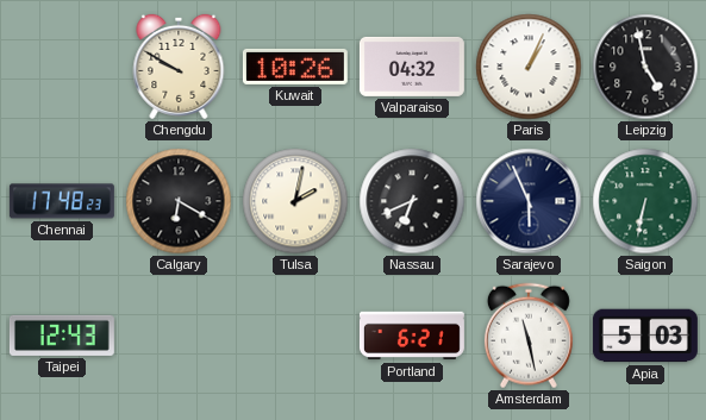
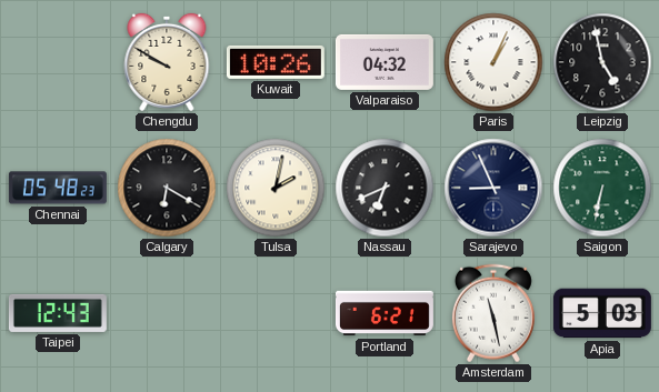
Chennai: 17:48 -> 05:48
Sarajevo: 5:56 -> 8:56
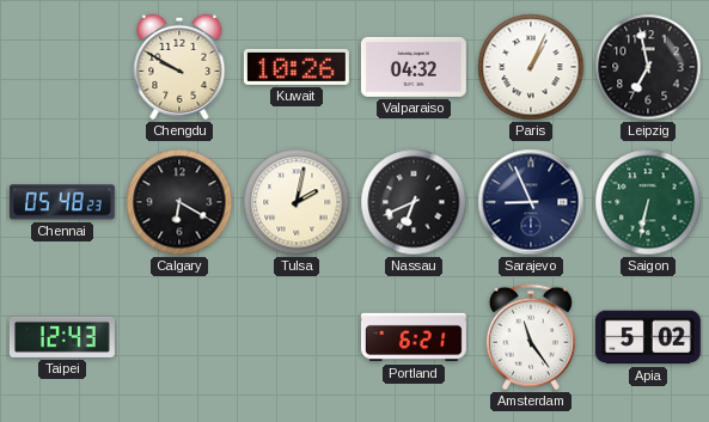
Leipzig: 4:58 -> 6:58
Amsterdam: 11:28 -> 11:24
Apia: 5:03 -> 5:02
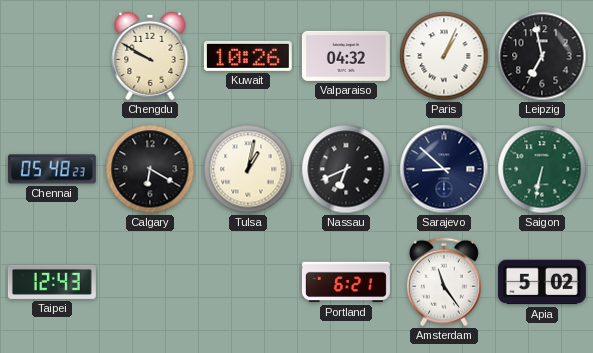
Tulsa: 2:02 -> 1:02
Sarajevo: 8:56 -> 8:52
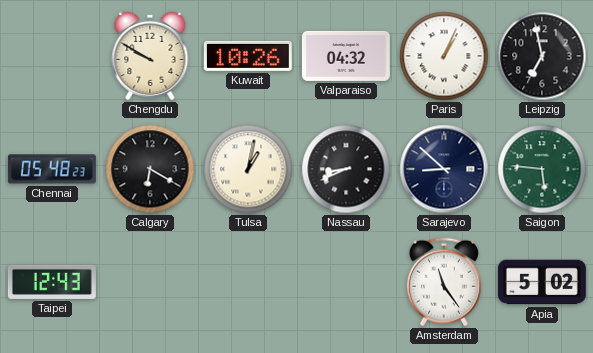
Nassau: 6:41 -> 8:41
Saigon: 6:32 -> 5:46
Portland: 6:21 -> none
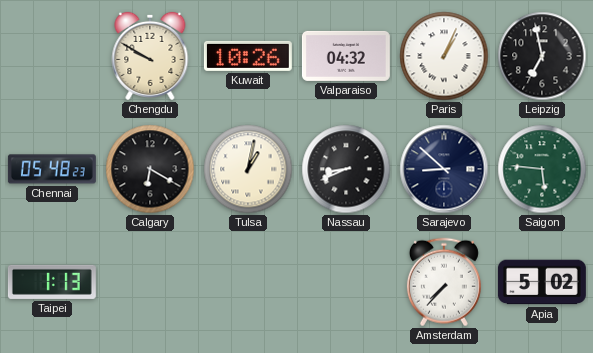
Taipei: 12:43 -> 1:13
Amsterdam: 11:24 -> 7:37
